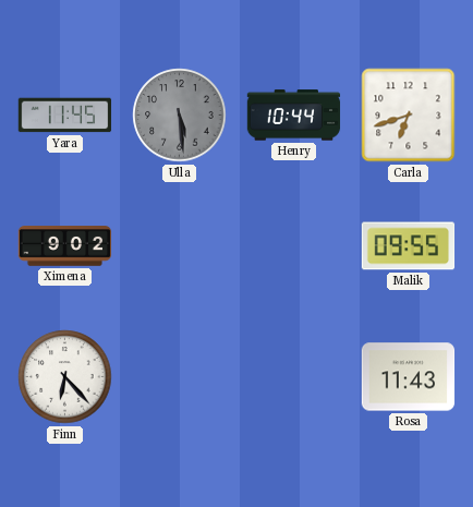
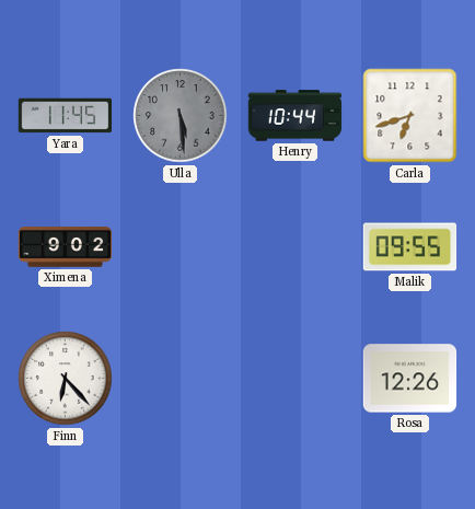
Rosa: 11:43 -> 12:26
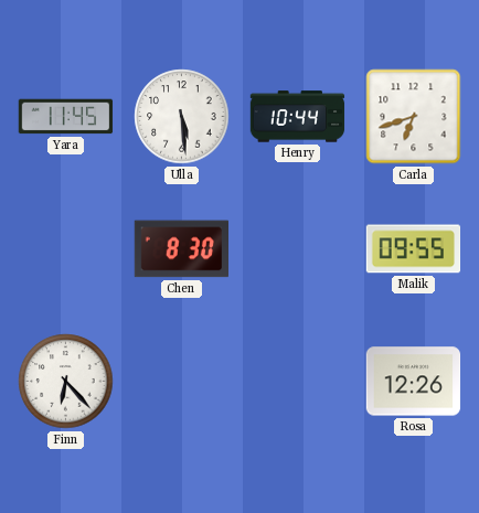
Ulla dial: grey -> white
Ximena: 9:02 -> none
Chen: none -> 8:30
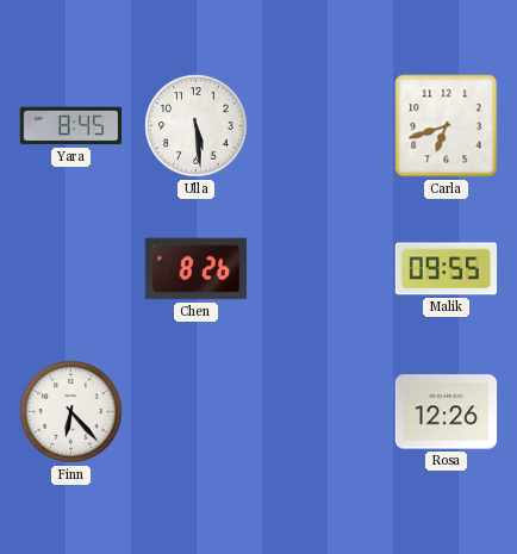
Yara: 11:45 -> 8:45
Henry: 10:44 -> none
Chen: 8:30 -> 8:26
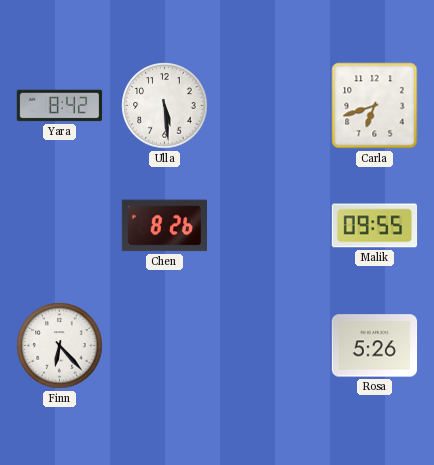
Yara: 8:45 -> 8:42
Rosa: 12:26 -> 5:26
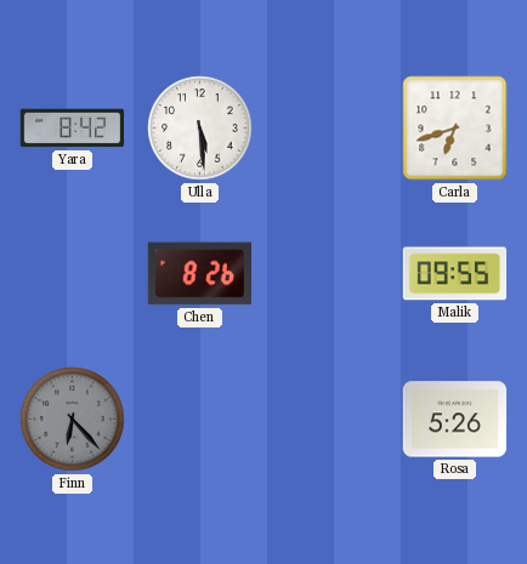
Finn dial: white -> grey
